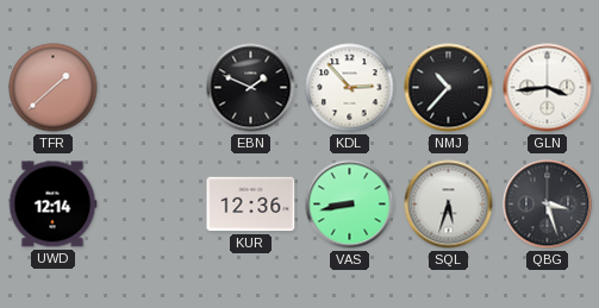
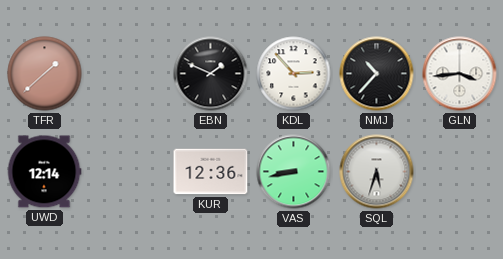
QBG: 3:27 -> none
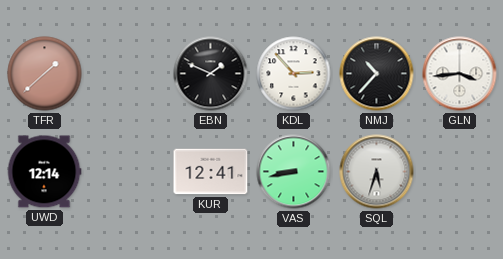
KUR: 12:36 -> 12:41
